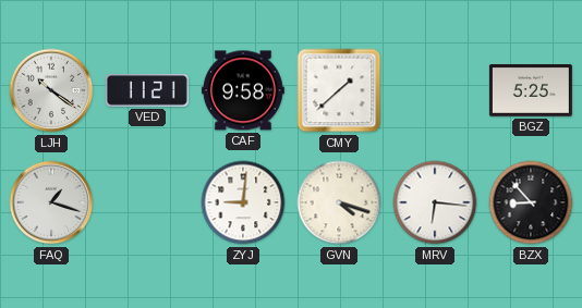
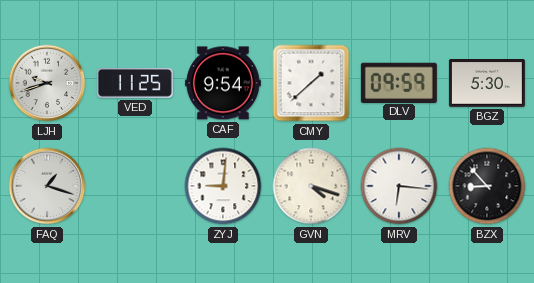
LJH: 10:21 -> 9:42
VED: 11:21 -> 11:25
CAF: 9:58 -> 9:54
DLV: none -> 09:59
BGZ: 5:25 -> 5:30
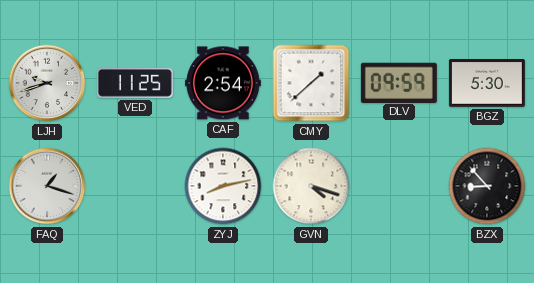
CAF: 9:54 -> 2:54
ZYJ: 9:01 -> 8:13
MRV: 6:16 -> none
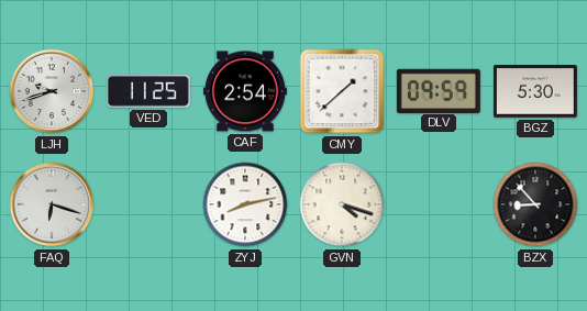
FAQ: 1:18 -> 6:18
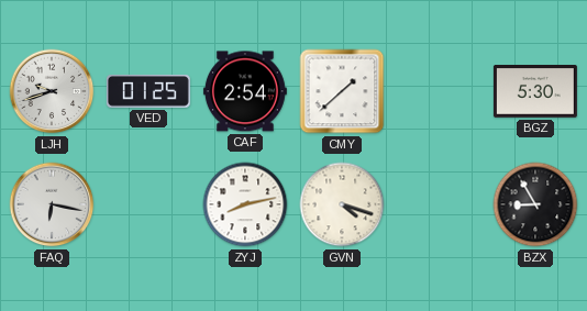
VED: 11:25 -> 01:25
DLV: 09:59 -> none
FAQ: 6:18 -> 6:17
BZX: 8:53 -> 8:55
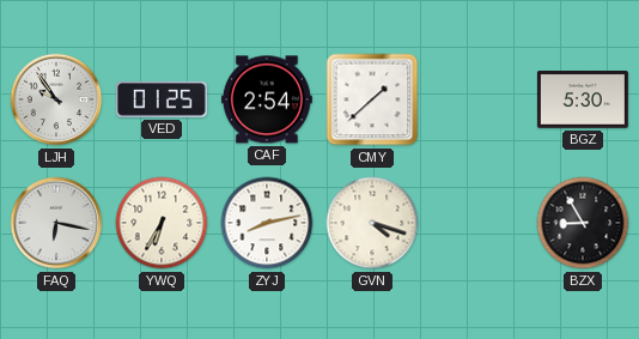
LJH: 9:42 -> 9:54
YWQ: none -> 6:35
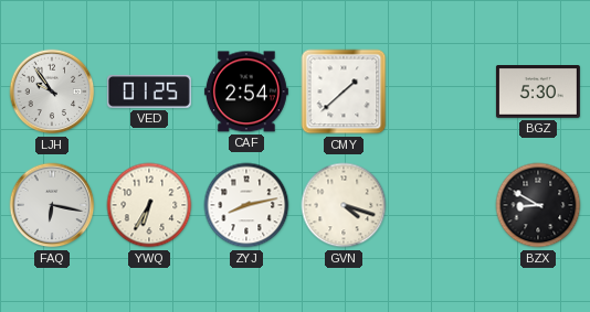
BZX: 8:55 -> 8:50
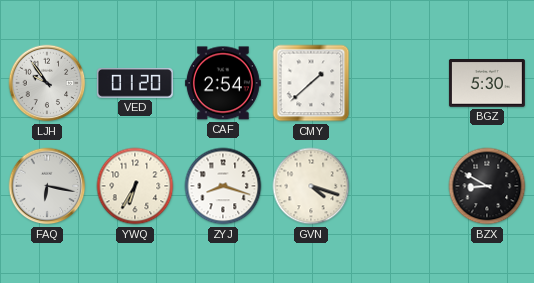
VED: 01:25 -> 01:20
ZYJ: 8:13 -> 8:18
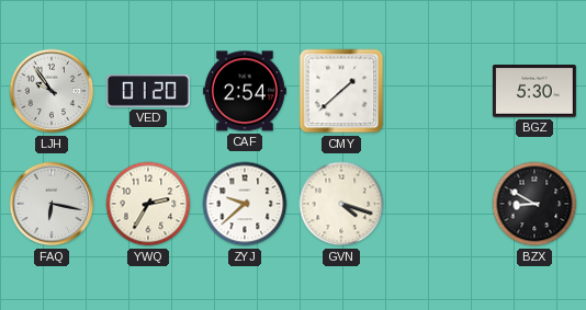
YWQ: 6:35 -> 2:35
ZYJ: 8:18 -> 9:38
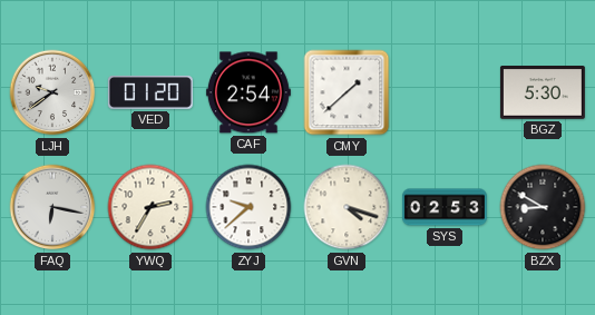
LJH: 9:54 -> 9:39
SYS: none -> 02:53
